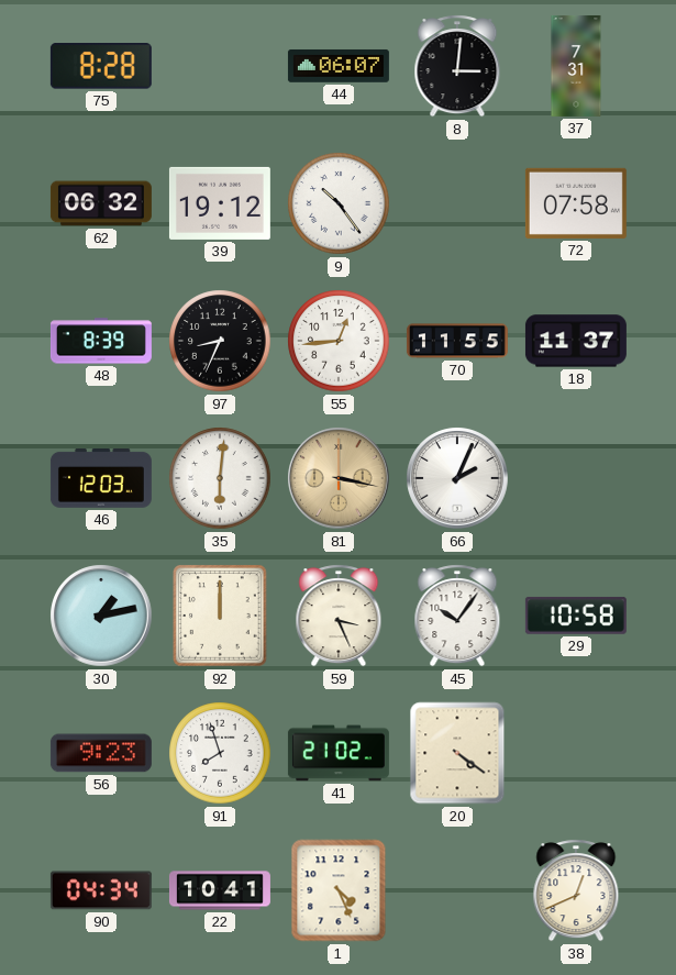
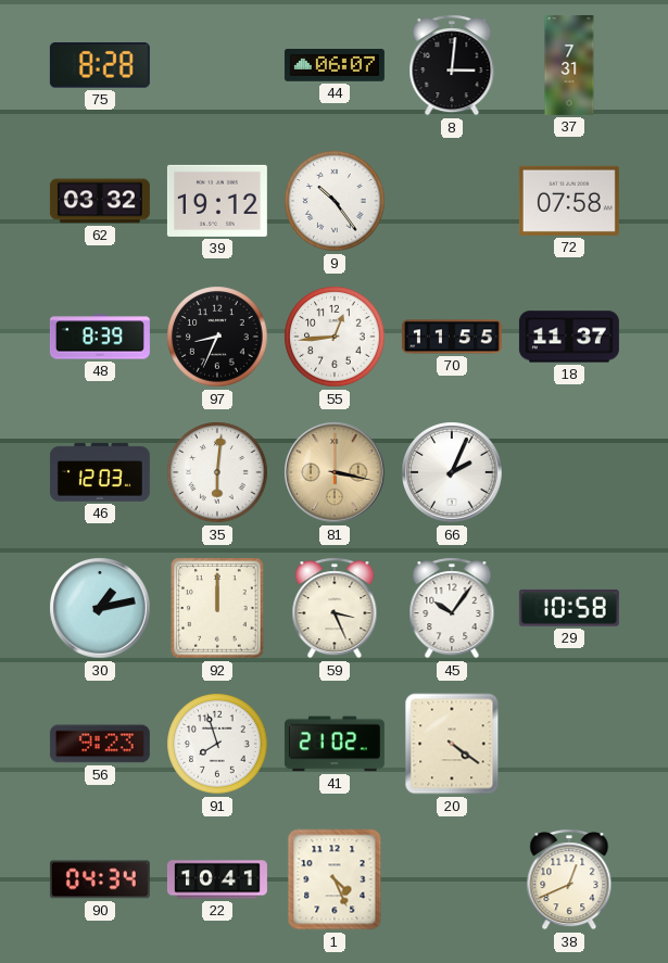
62: 06:32 -> 03:32
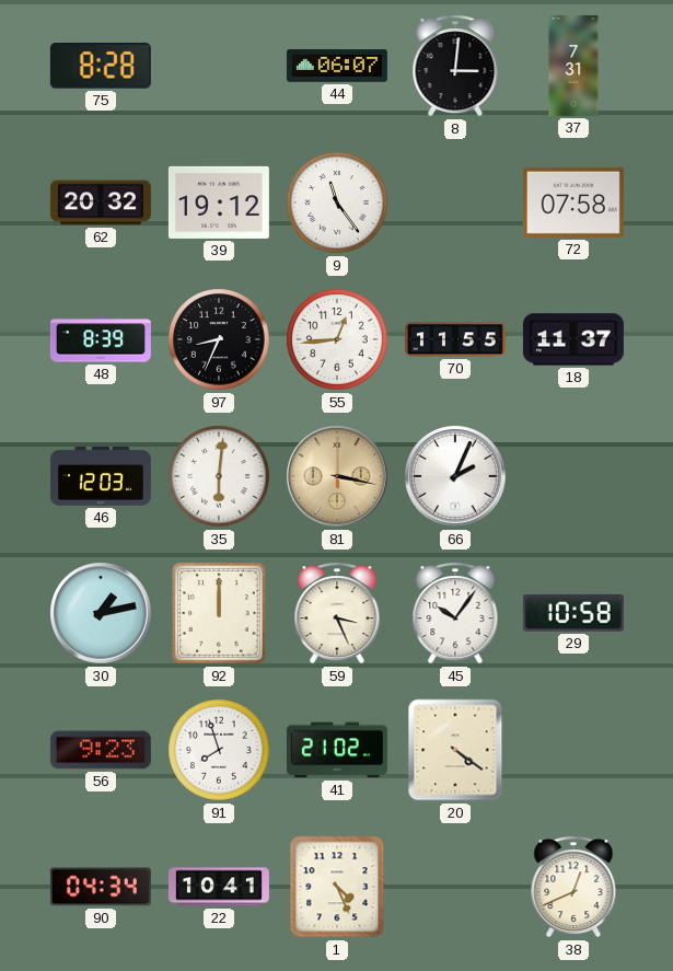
62: 03:32 -> 20:32
9: 10:24 -> 11:24
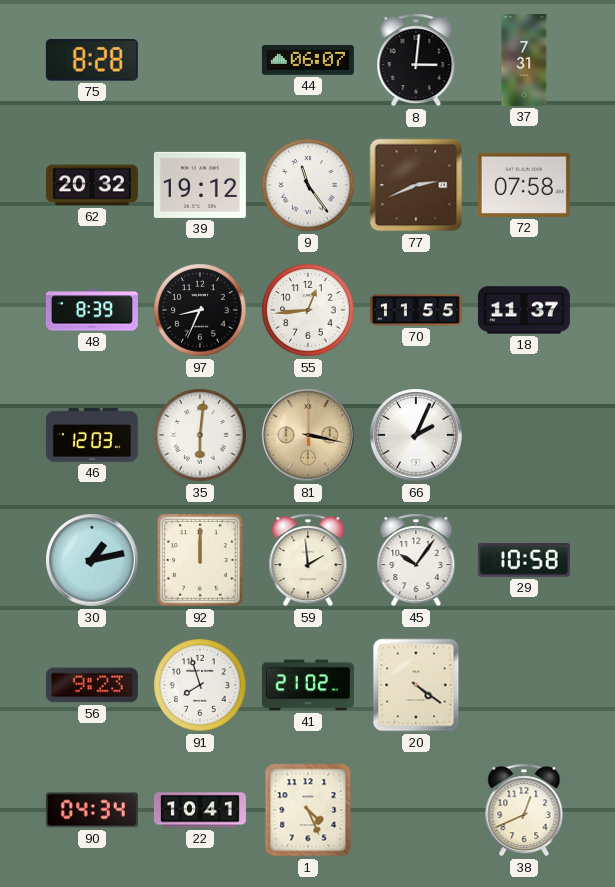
77: none -> 2:41
59: 3:26 -> 1:59
